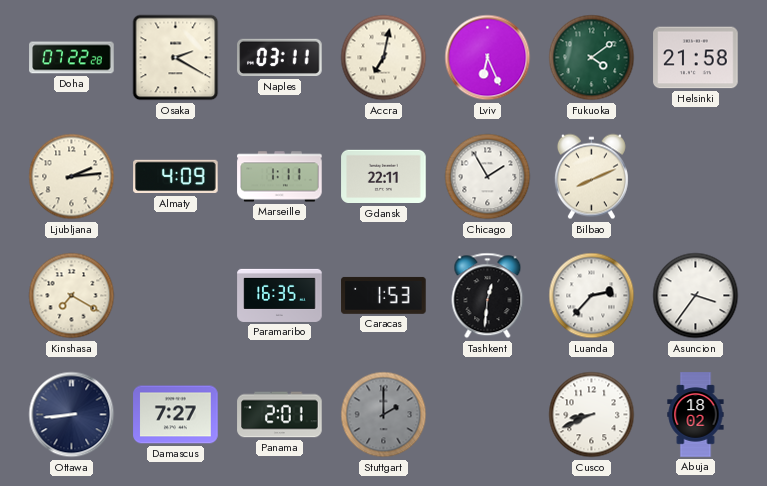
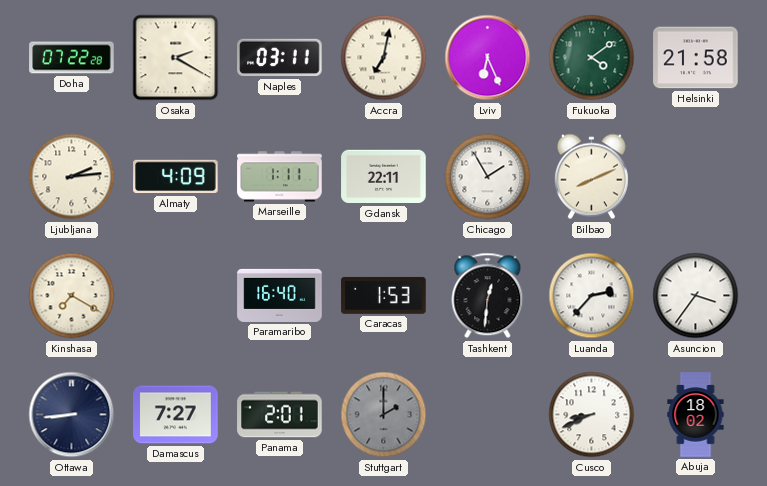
Paramaribo: 16:35 -> 16:40
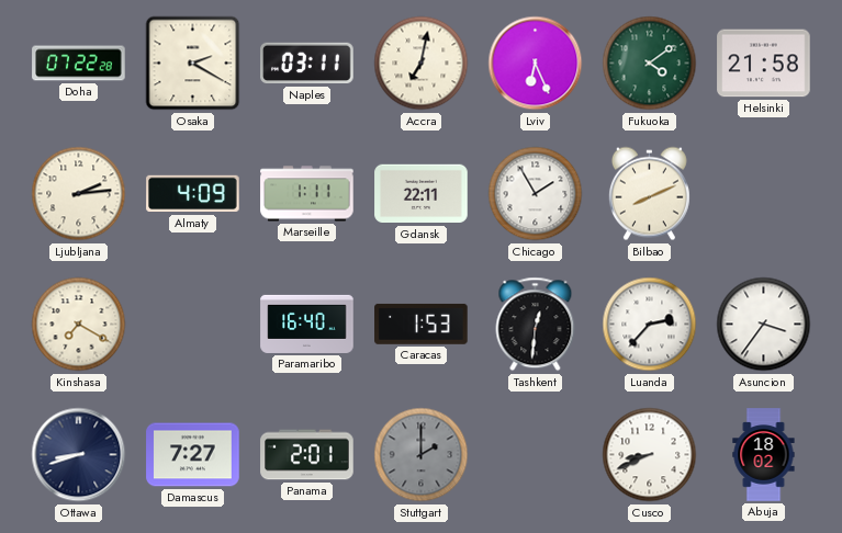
Ottawa: 8:44 -> 8:42
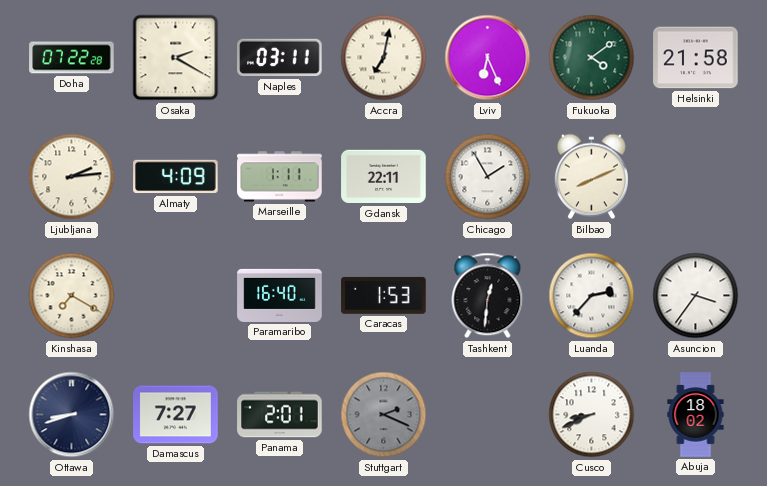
Stuttgart: 2:00 -> 2:19
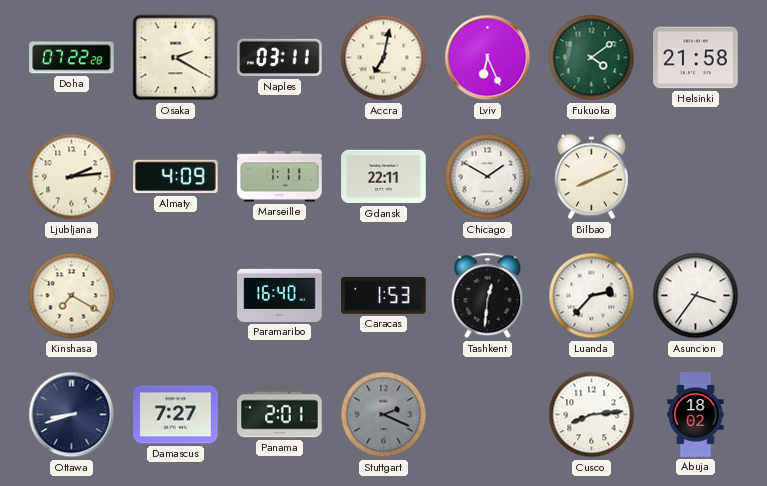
Chicago: 1:55 -> 1:50
Cusco: 8:41 -> 8:14
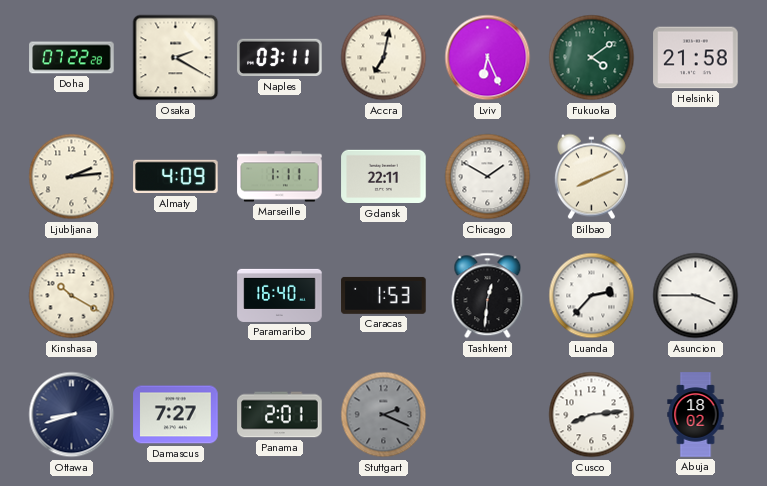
Kinshasa: 7:20 -> 10:20
Asuncion: 3:36 -> 3:45
